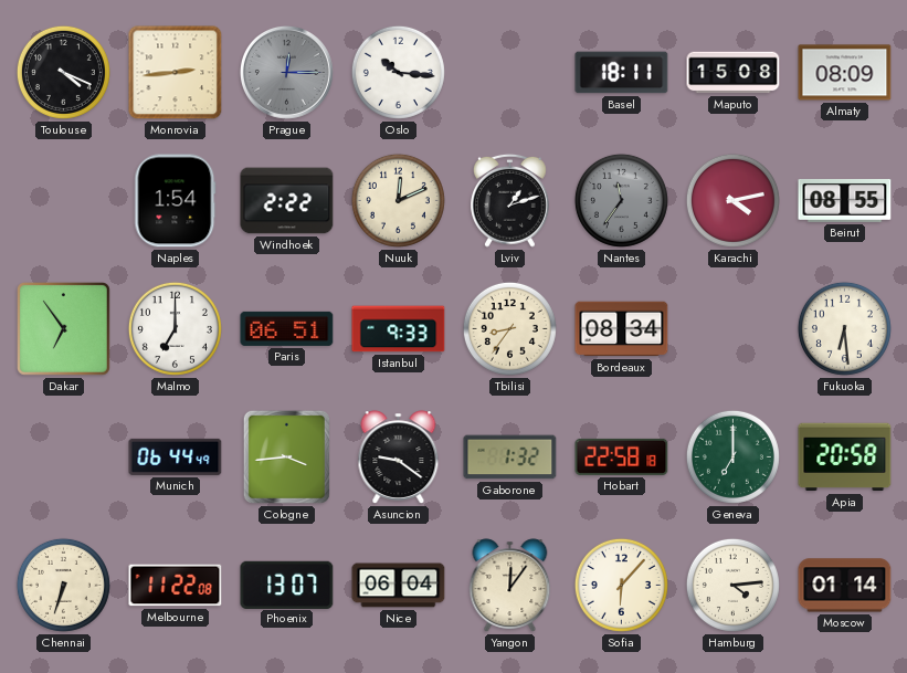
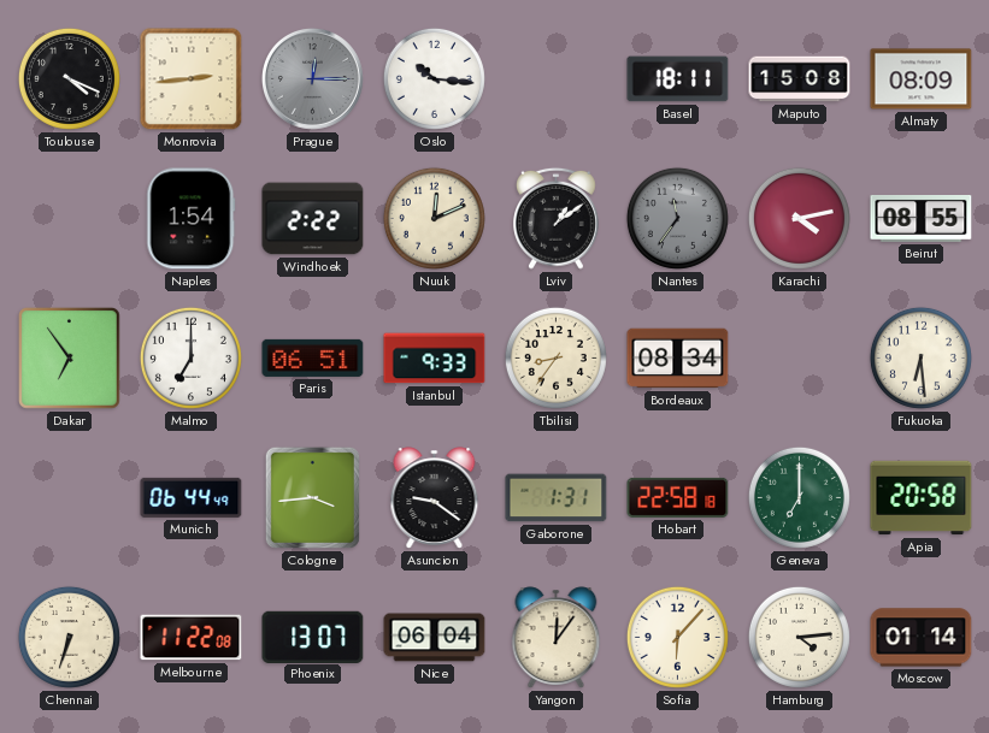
Lviv: 1:12 -> 1:09
Gaborone: 1:32 -> 1:31
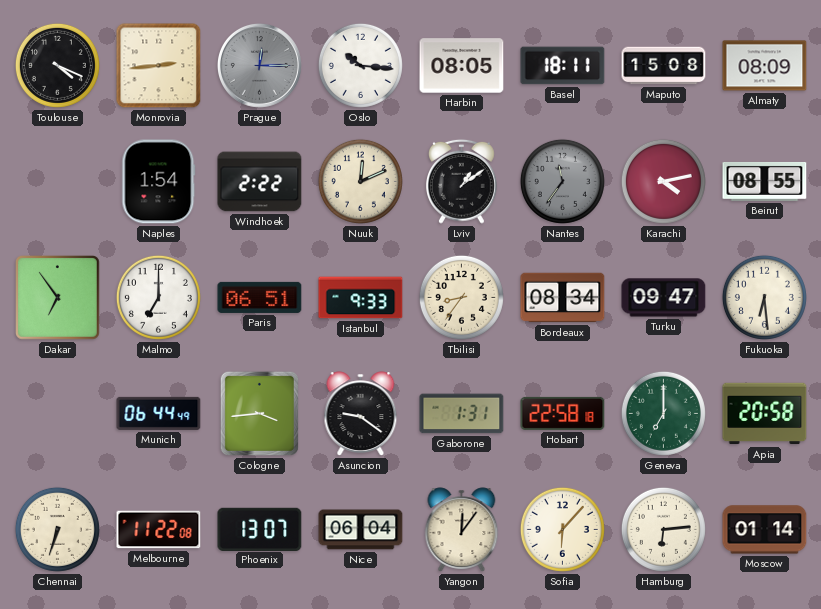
Harbin: none -> 08:05
Turku: none -> 09:47
Hamburg: 4:14 -> 6:14
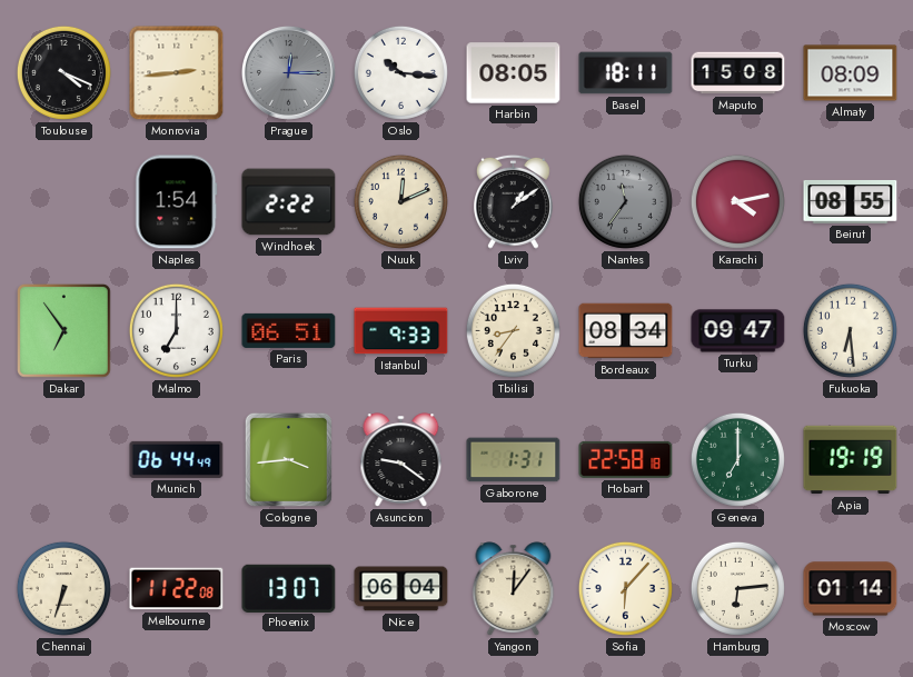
Apia: 20:58 -> 19:19
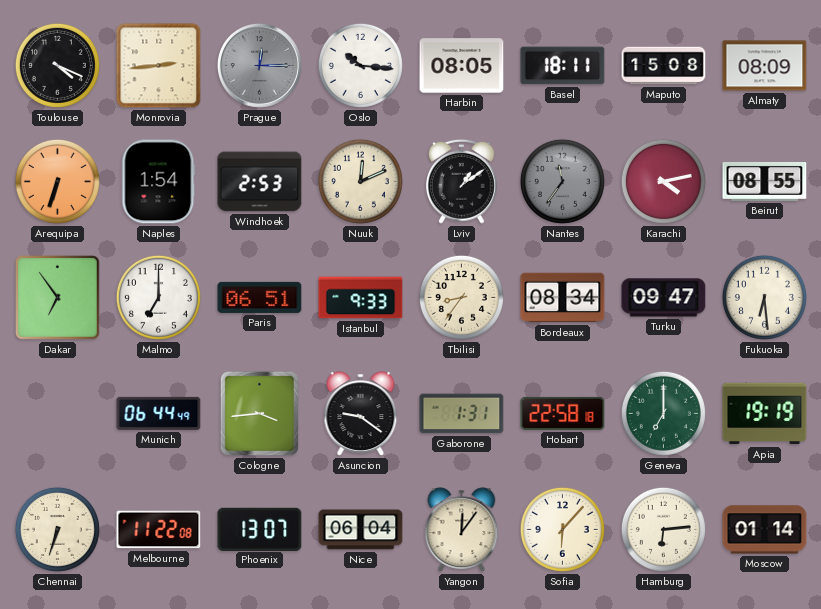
Arequipa: none -> 6:33
Windhoek: 2:22 -> 2:53
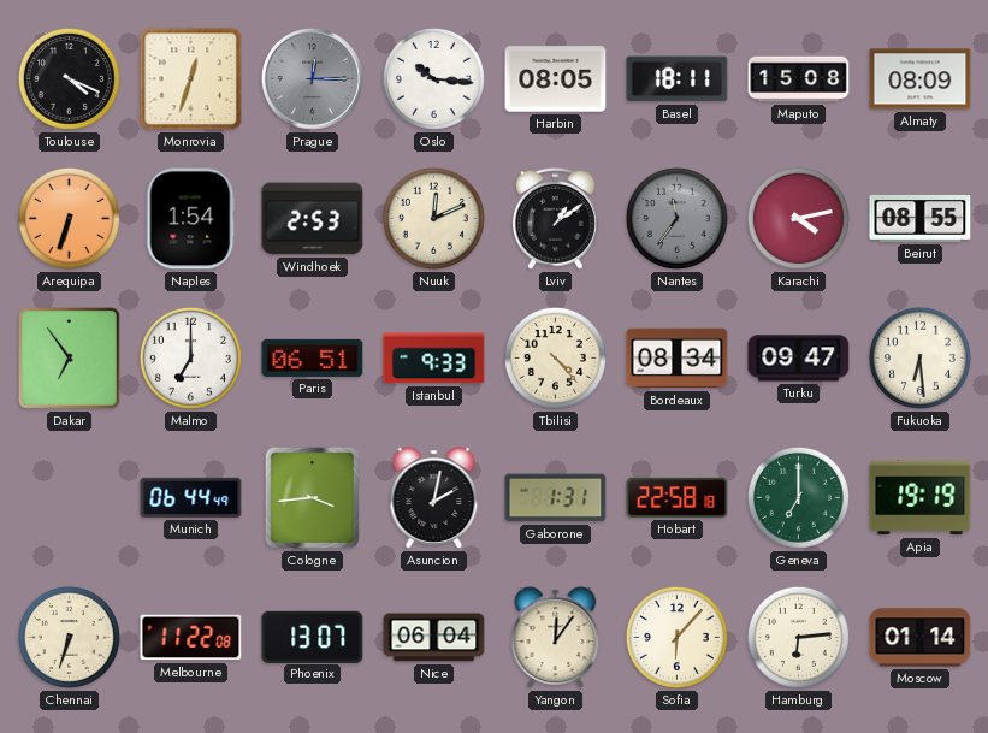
Monrovia: 2:44 -> 12:33
Tbilisi: 8:36 -> 4:23
Asuncion: 9:21 -> 2:02
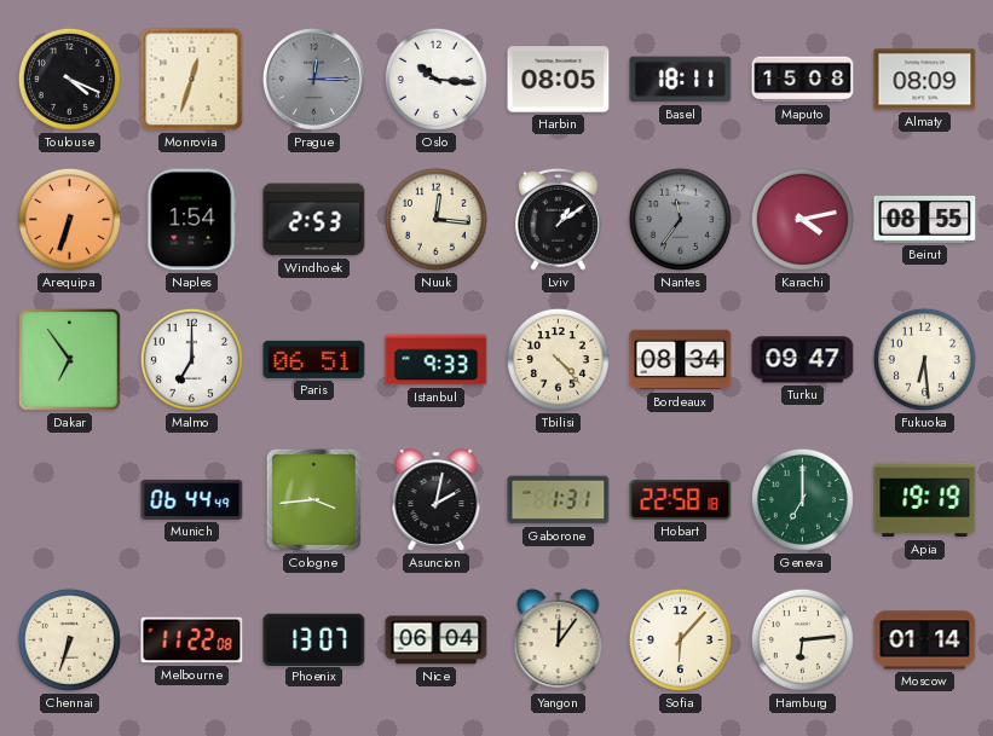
Nuuk: 12:11 -> 12:16
